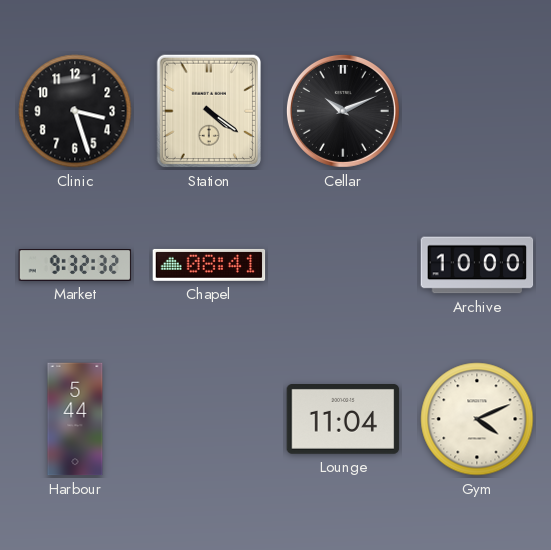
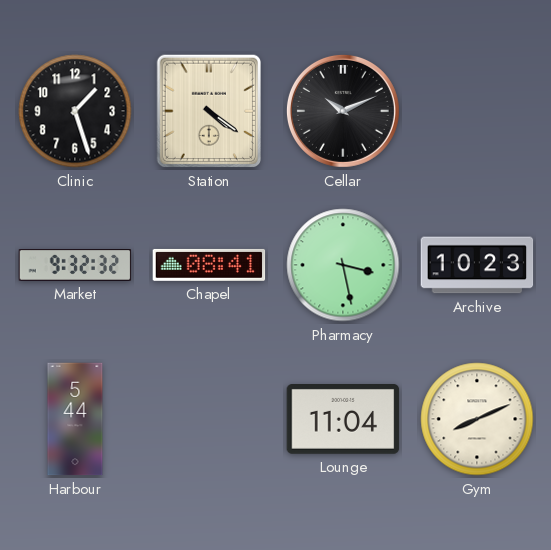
Clinic: 3:27 -> 1:27
Pharmacy: none -> 3:28
Archive: 10:00 -> 10:23
Gym: 4:11 -> 8:11
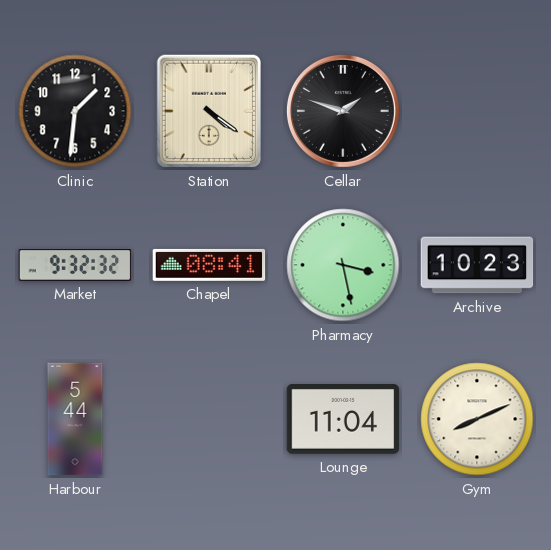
Clinic: 1:27 -> 1:31
Cellar: 10:11 -> 1:48
